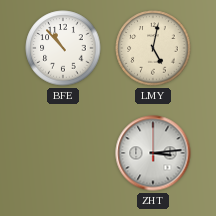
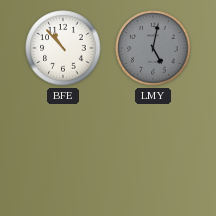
LMY dial: cream -> grey
ZHT: 3:14 -> none
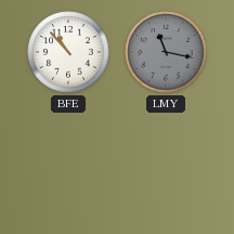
LMY: 5:02 -> 11:17
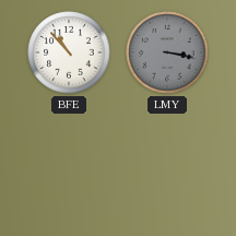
LMY: 11:17 -> 3:17
